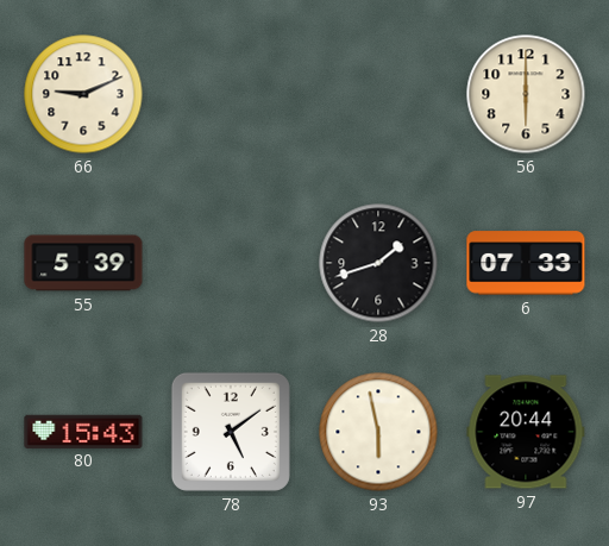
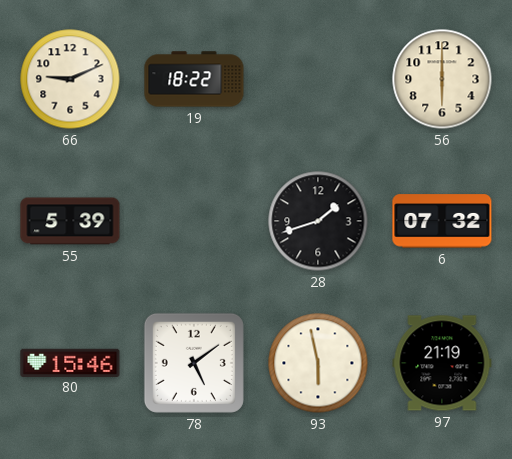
19: none -> 18:22
6: 07:33 -> 07:32
80: 15:43 -> 15:46
97: 20:44 -> 21:19
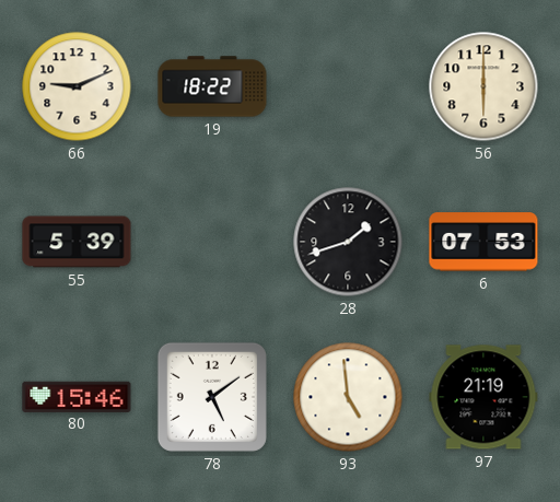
6: 07:32 -> 07:53
93: 5:58 -> 4:59
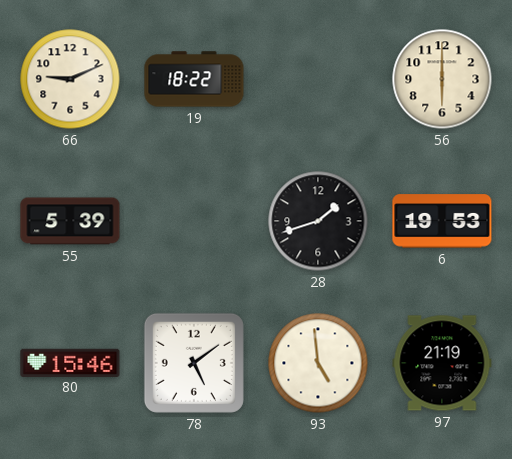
6: 07:53 -> 19:53
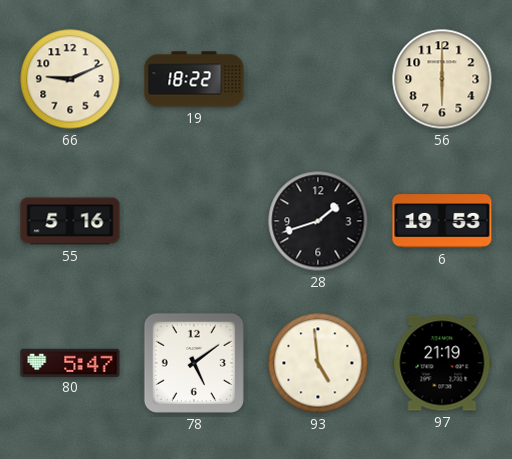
55: 5:39 -> 5:16
80: 15:46 -> 5:47
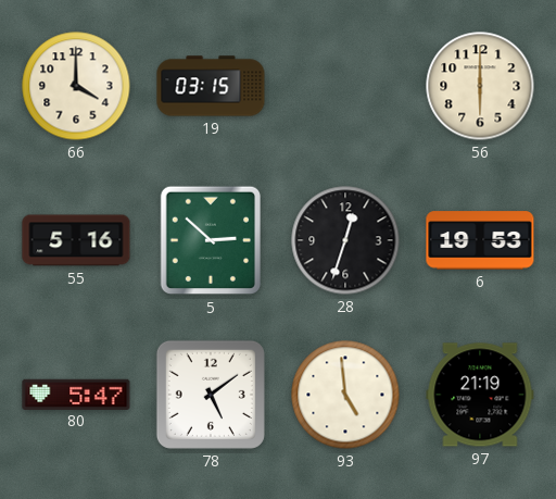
66: 9:11 -> 4:00
19: 18:22 -> 03:15
5: none -> 2:52
28: 1:42 -> 12:33
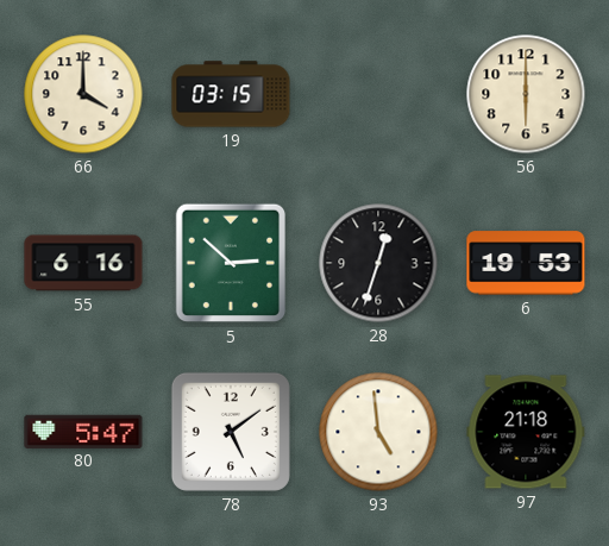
55: 5:16 -> 6:16
97: 21:19 -> 21:18
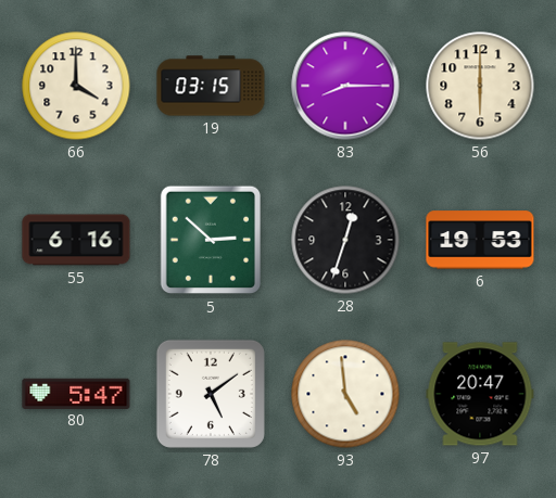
83: none -> 8:15
97: 21:18 -> 20:47
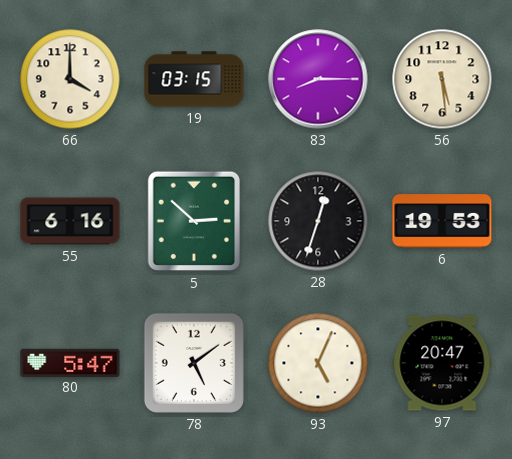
56: 6:00 -> 5:29
93: 4:59 -> 5:04
